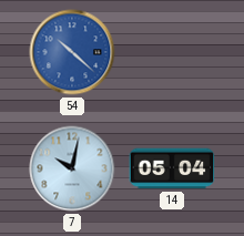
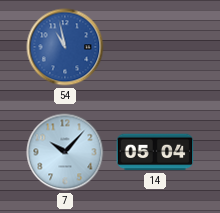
54: 10:22 -> 10:58
7: 10:02 -> 10:07
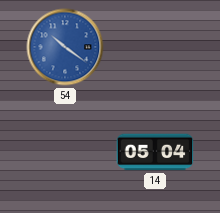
54: 10:58 -> 10:21
7: 10:07 -> none
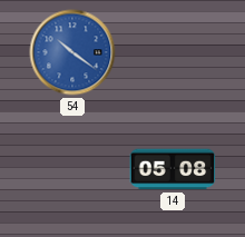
14: 05:04 -> 05:08
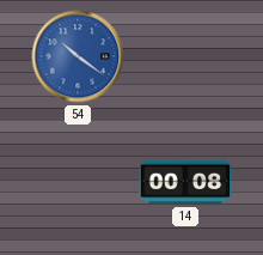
14: 05:08 -> 00:08
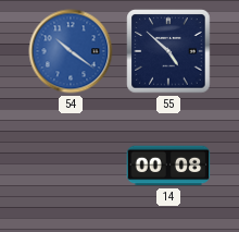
55: none -> 4:52
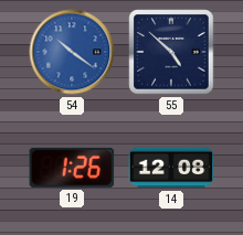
19: none -> 1:26
14: 00:08 -> 12:08
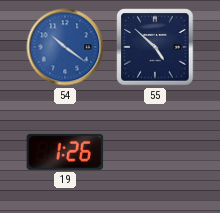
14: 12:08 -> none
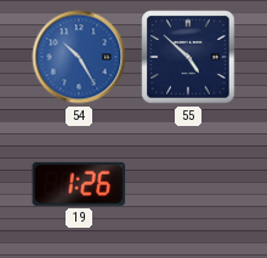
54: 10:21 -> 10:25
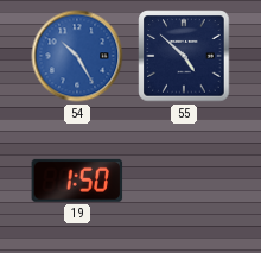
19: 1:26 -> 1:50
